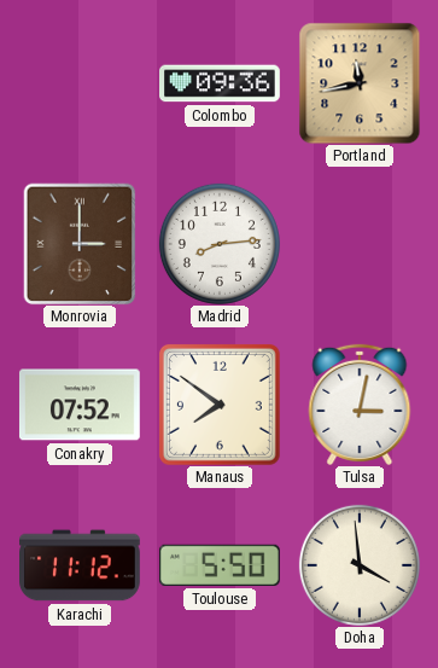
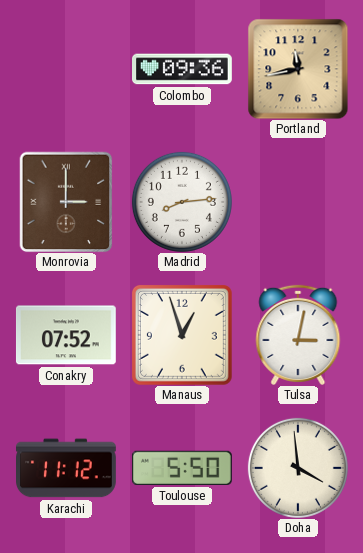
Manaus: 7:51 -> 12:57
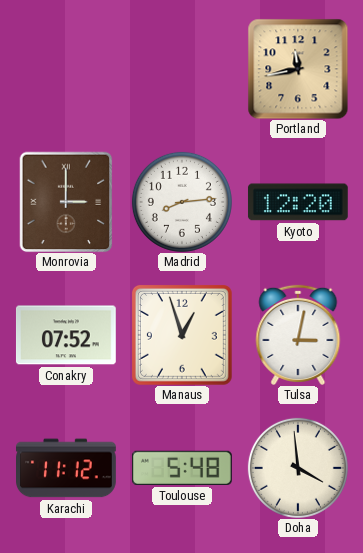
Colombo: 09:36 -> none
Kyoto: none -> 12:20
Toulouse: 5:50 -> 5:48
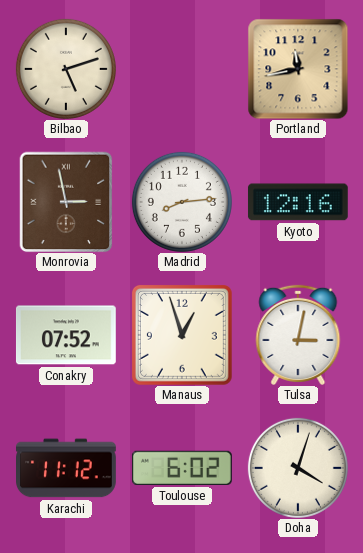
Bilbao: none -> 5:12
Monrovia: 3:00 -> 2:58
Kyoto: 12:20 -> 12:16
Toulouse: 5:48 -> 6:02
Doha: 3:59 -> 4:03
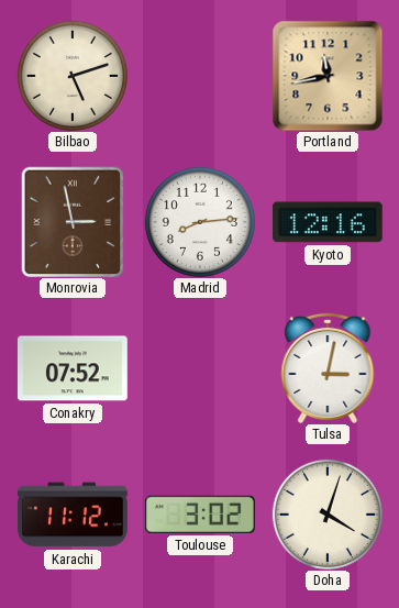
Manaus: 12:57 -> none
Toulouse: 6:02 -> 3:02
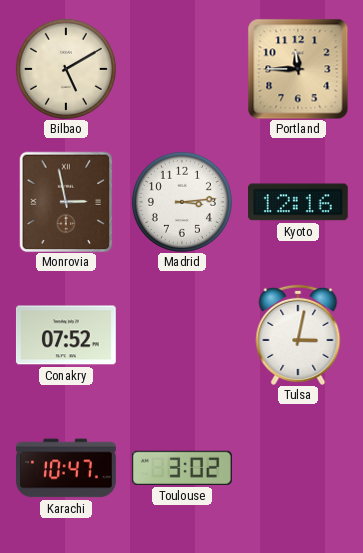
Bilbao: 5:12 -> 5:10
Portland: 11:43 -> 11:45
Madrid: 8:14 -> 3:14
Karachi: 11:12 -> 10:47
Doha: 4:03 -> none
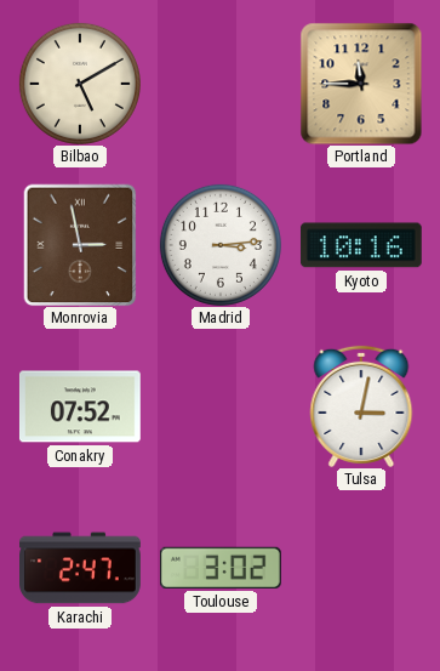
Kyoto: 12:16 -> 10:16
Karachi: 10:47 -> 2:47
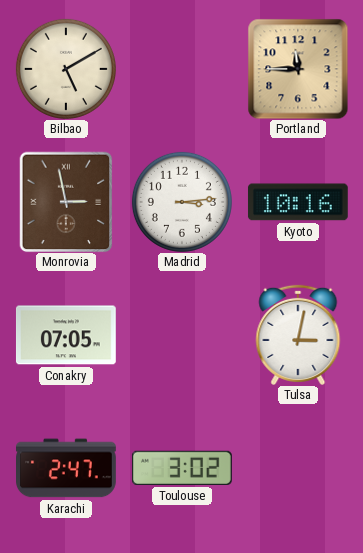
Conakry: 07:52 -> 07:05
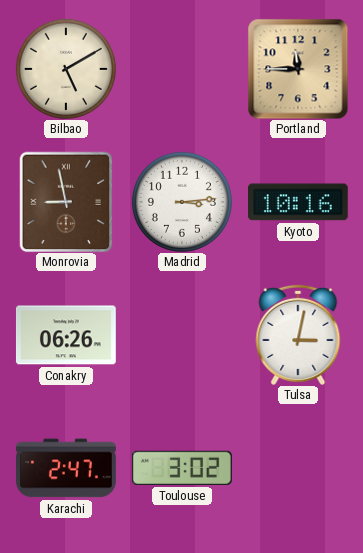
Monrovia: 2:58 -> 8:58
Conakry: 07:05 -> 06:26
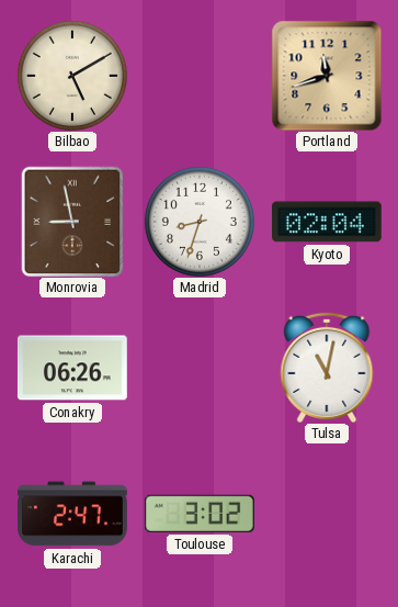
Portland: 11:45 -> 11:42
Madrid: 3:14 -> 8:33
Kyoto: 10:16 -> 02:04
Tulsa: 3:02 -> 11:02
